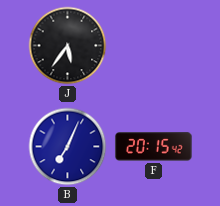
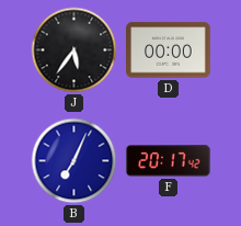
D: none -> 00:00
F: 20:15 -> 20:17
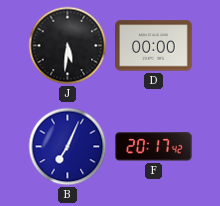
J: 5:36 -> 5:31
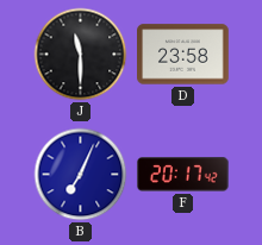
J: 5:31 -> 11:30
D: 00:00 -> 23:58
